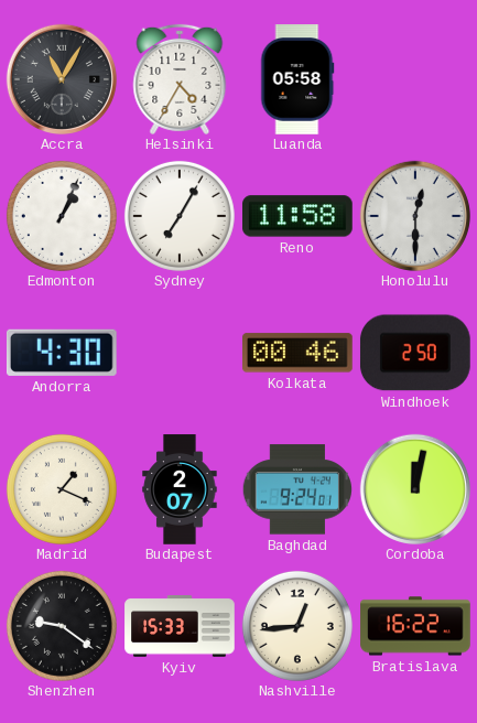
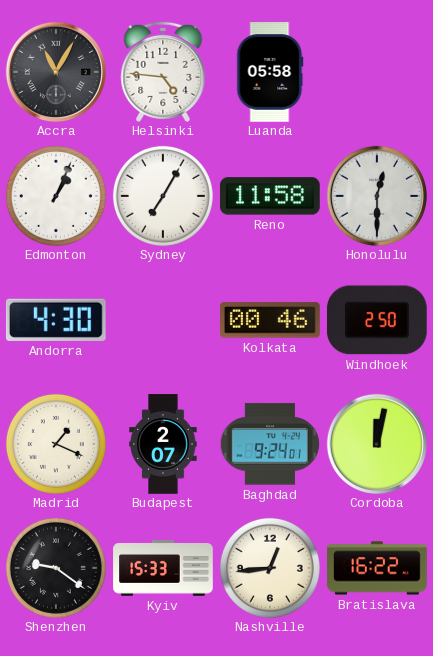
Helsinki: 4:35 -> 4:46
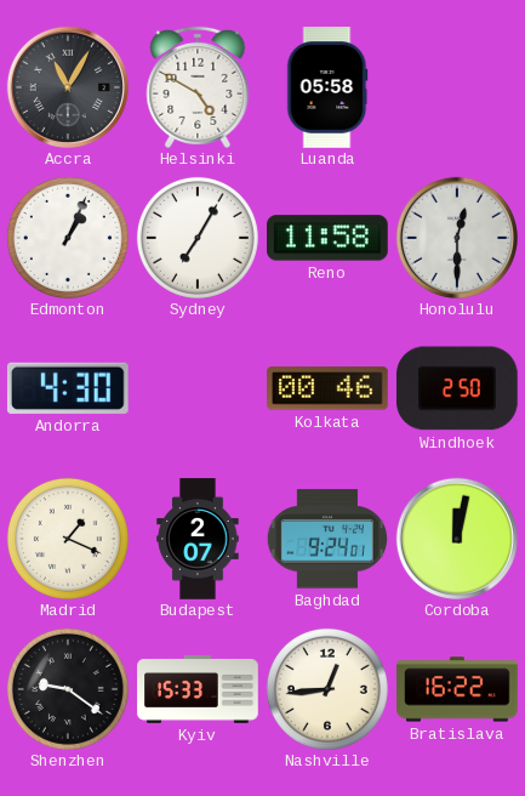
Helsinki: 4:46 -> 4:50
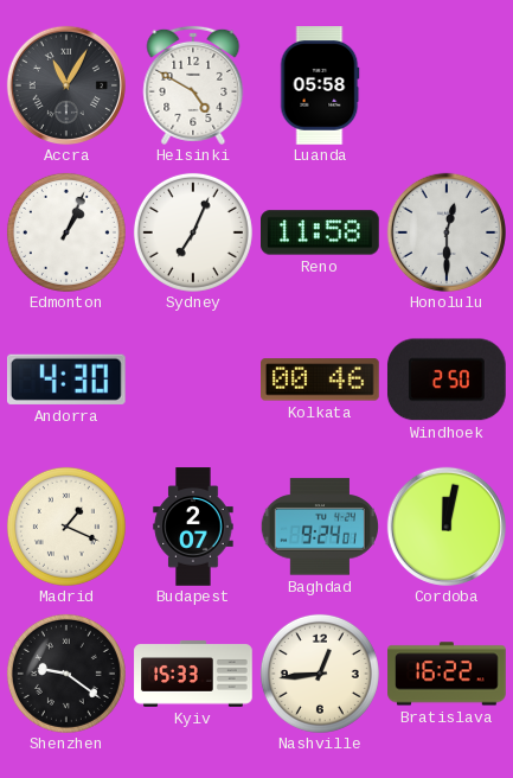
Sydney: 7:05 -> 7:04
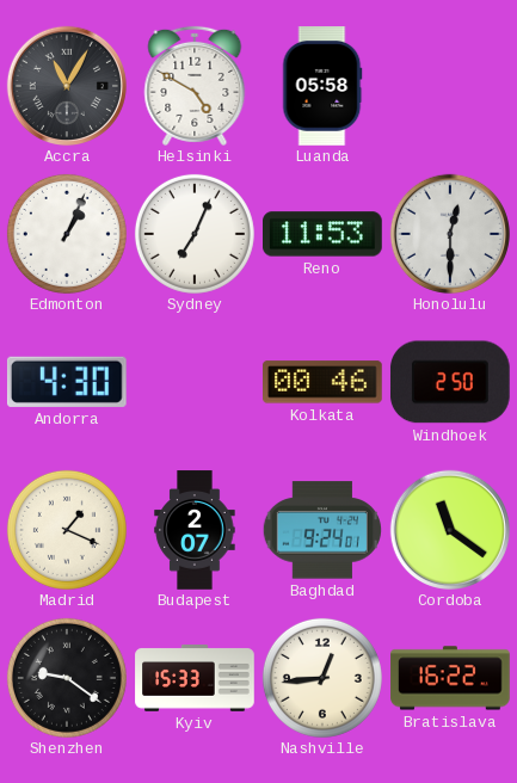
Reno: 11:58 -> 11:53
Cordoba: 12:02 -> 11:21
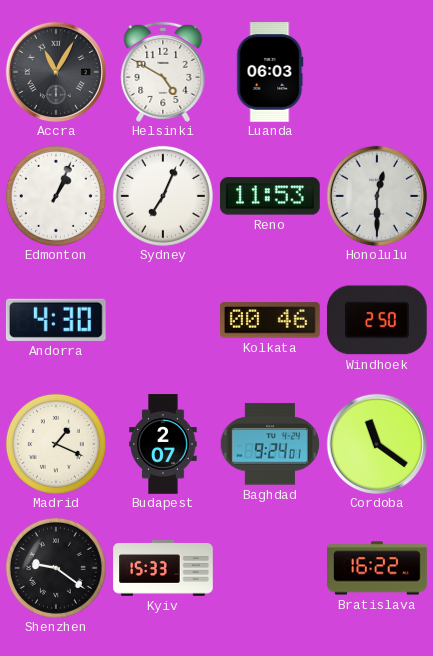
Luanda: 05:58 -> 06:03
Nashville: 12:44 -> none
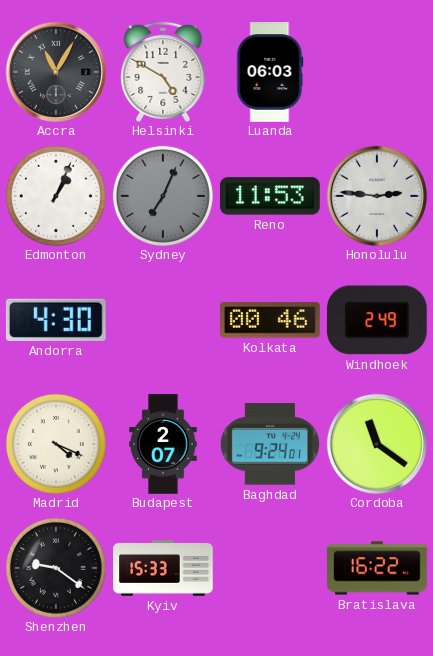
Sydney dial: white -> grey
Honolulu: 12:30 -> 2:46
Windhoek: 2:50 -> 2:49
Madrid: 1:19 -> 4:19
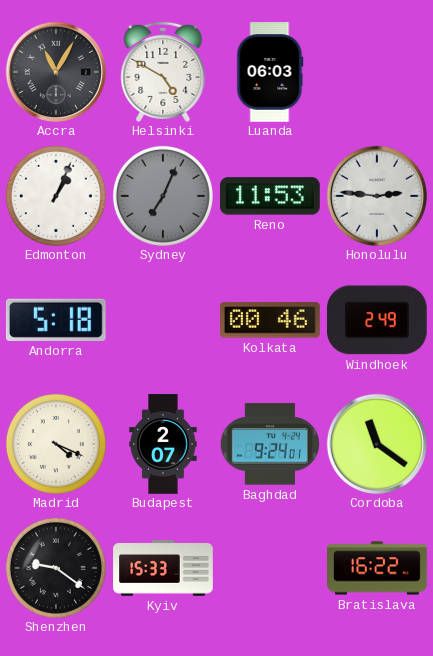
Andorra: 4:30 -> 5:18
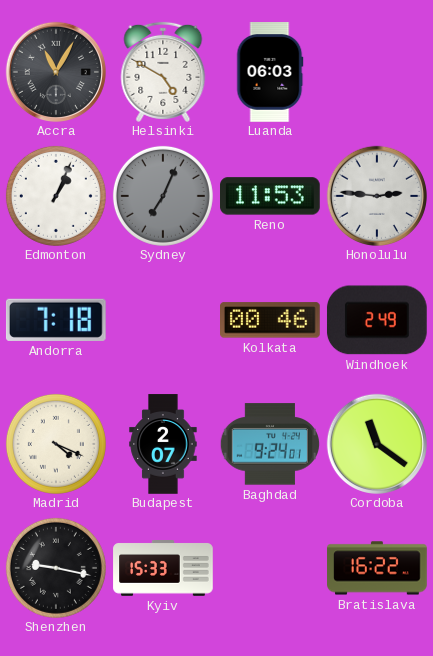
Andorra: 5:18 -> 7:18
Shenzhen: 9:21 -> 9:17
